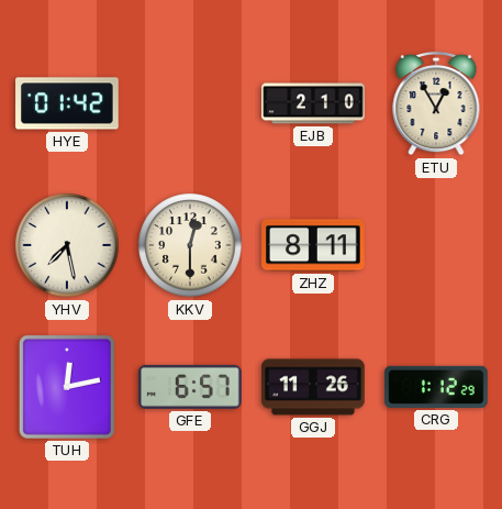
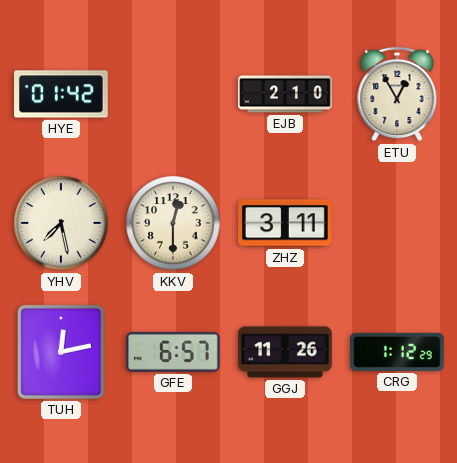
ZHZ: 8:11 -> 3:11
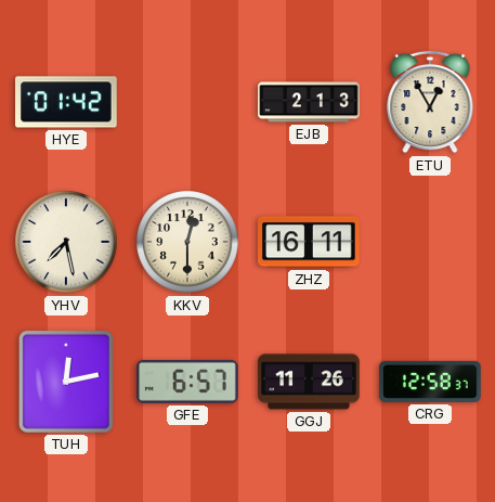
EJB: 2:10 -> 2:13
ZHZ: 3:11 -> 16:11
CRG: 1:12 -> 12:58
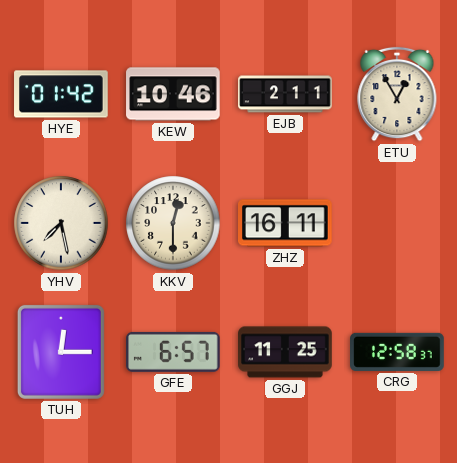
KEW: none -> 10:46
EJB: 2:13 -> 2:11
TUH: 12:13 -> 12:15
GGJ: 11:26 -> 11:25
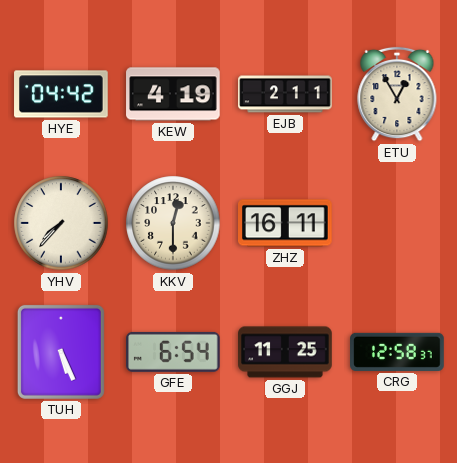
HYE: 01:42 -> 04:42
KEW: 10:46 -> 4:19
YHV: 7:28 -> 7:37
TUH: 12:15 -> 5:26
GFE: 6:57 -> 6:54
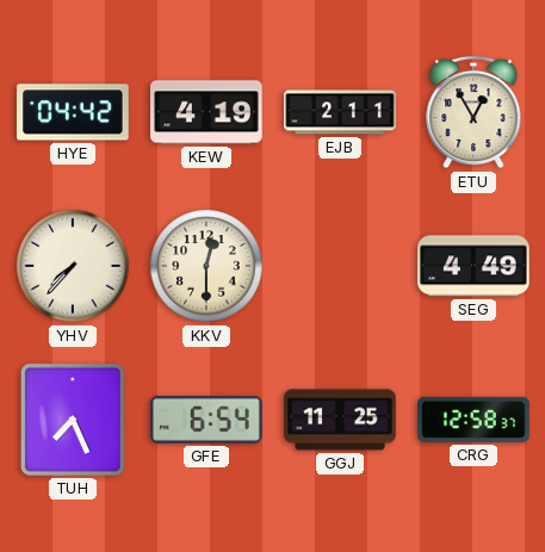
ZHZ: 16:11 -> none
SEG: none -> 4:49
TUH: 5:26 -> 7:26
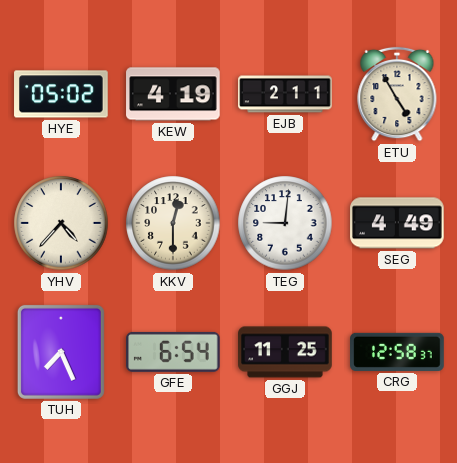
HYE: 04:42 -> 05:02
ETU: 12:55 -> 4:55
YHV: 7:37 -> 4:37
TEG: none -> 9:01
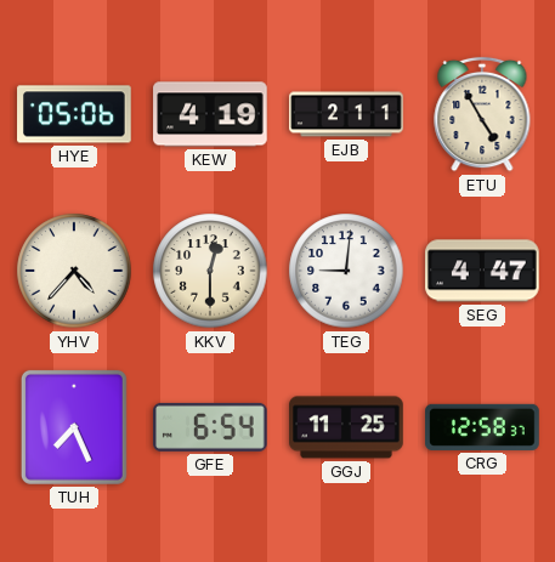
HYE: 05:02 -> 05:06
SEG: 4:49 -> 4:47
